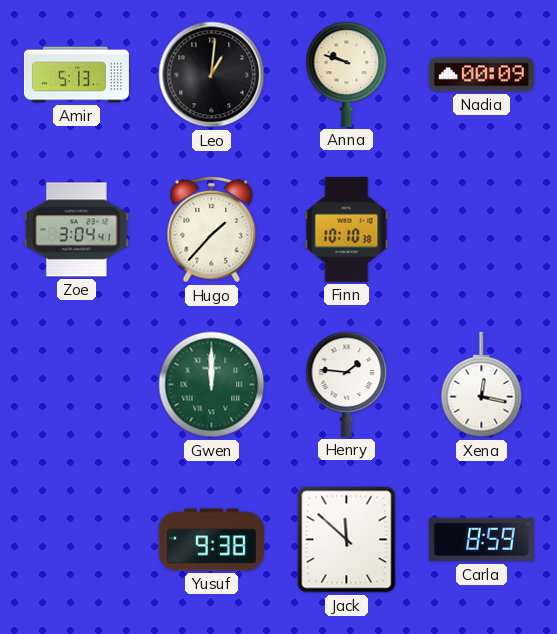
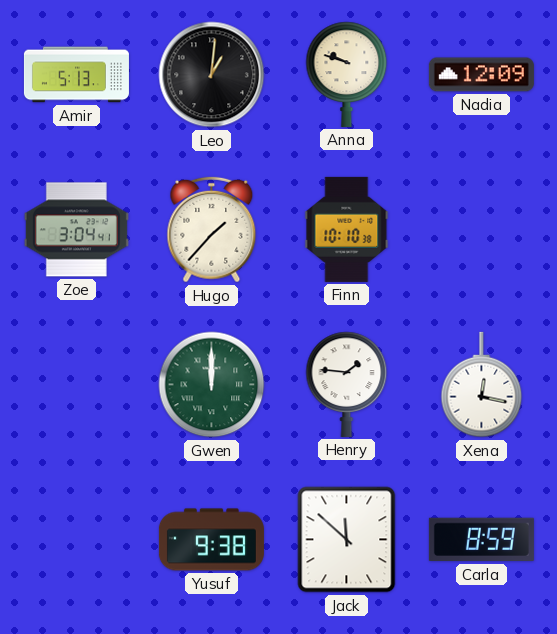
Nadia: 00:09 -> 12:09
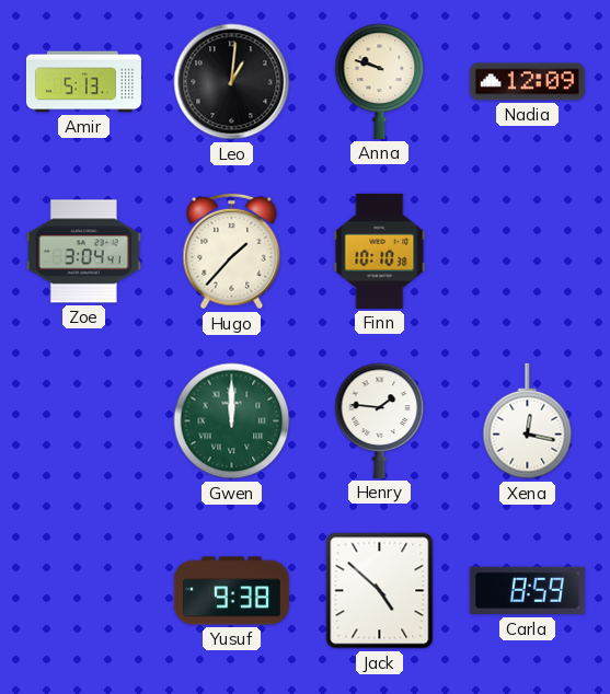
Jack: 11:52 -> 4:52
